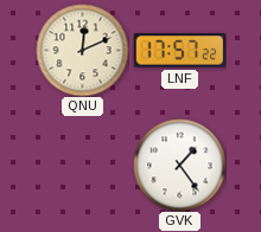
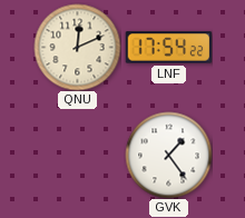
LNF: 17:57 -> 17:54
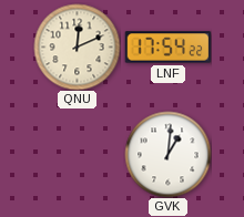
GVK: 1:24 -> 1:01
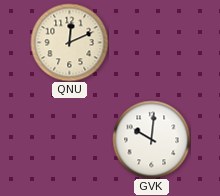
LNF: 17:54 -> none
GVK: 1:01 -> 10:01
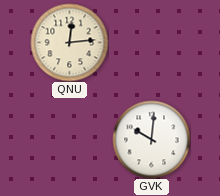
QNU: 12:11 -> 12:14
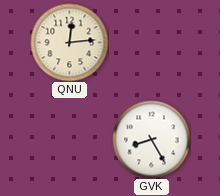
GVK: 10:01 -> 8:25
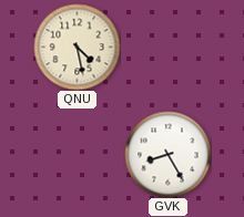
QNU: 12:14 -> 4:28
